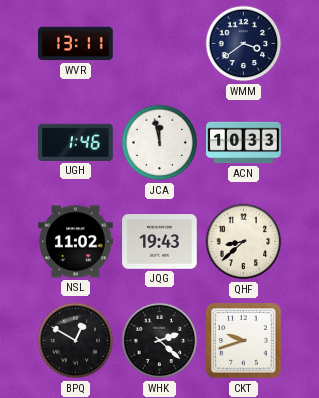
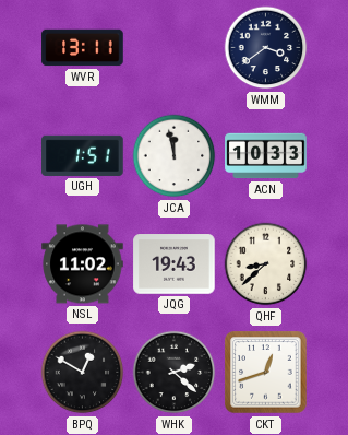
UGH: 1:46 -> 1:51
CKT: 9:42 -> 12:42
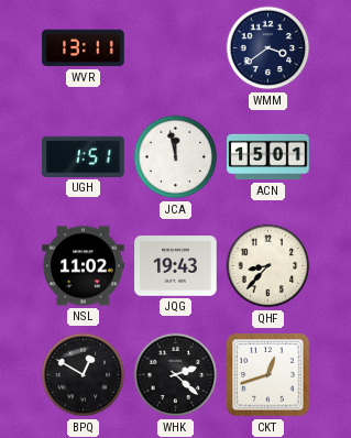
ACN: 10:33 -> 15:01
QHF: 8:38 -> 8:37
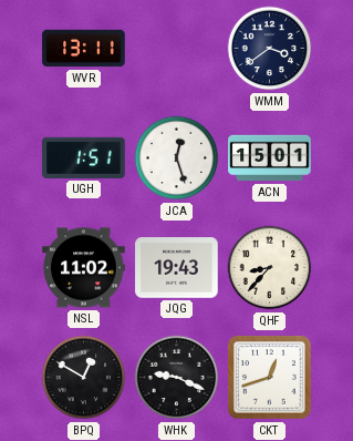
JCA: 11:58 -> 12:27
WHK: 2:22 -> 9:19
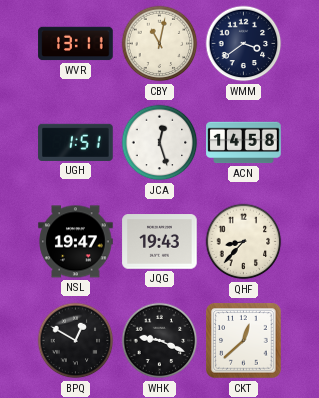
CBY: none -> 11:02
ACN: 15:01 -> 14:58
NSL: 11:02 -> 19:47
CKT: 12:42 -> 12:38
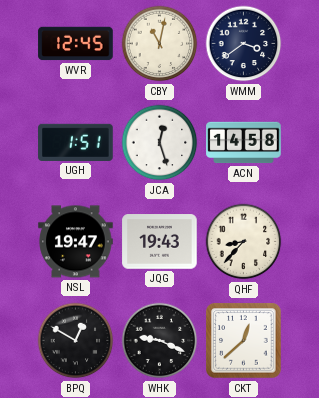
WVR: 13:11 -> 12:45
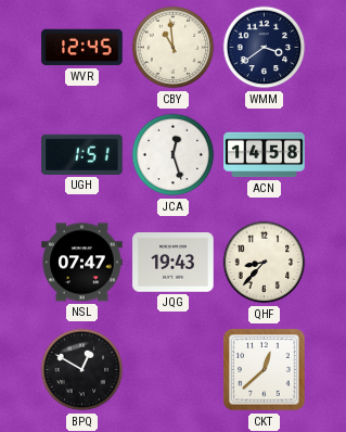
CBY: 11:02 -> 10:59
NSL: 19:47 -> 07:47
WHK: 9:19 -> none
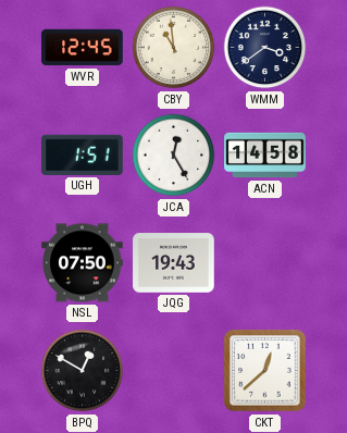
JCA: 12:27 -> 12:25
NSL: 07:47 -> 07:50
QHF: 8:37 -> none
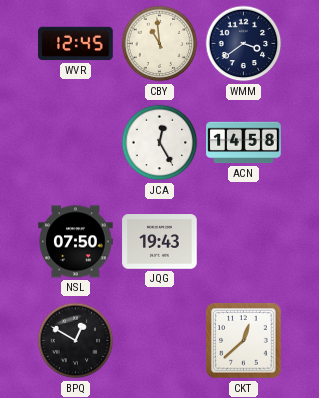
UGH: 1:51 -> none
